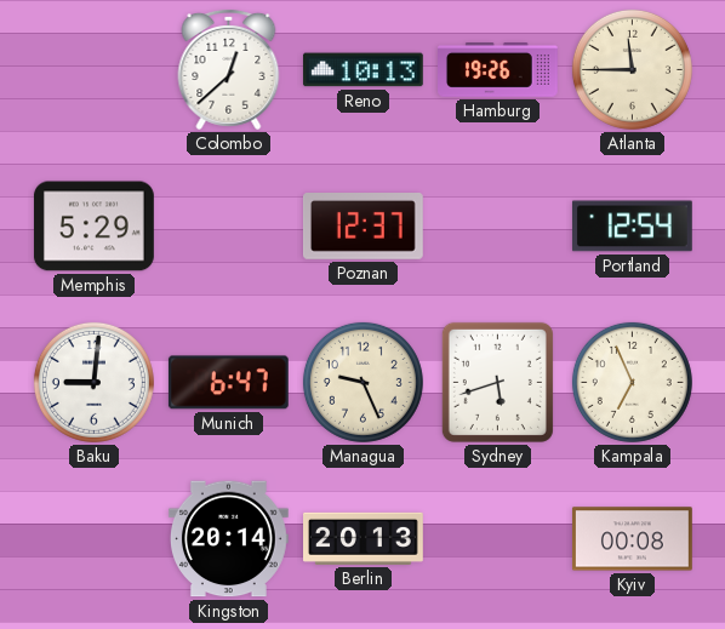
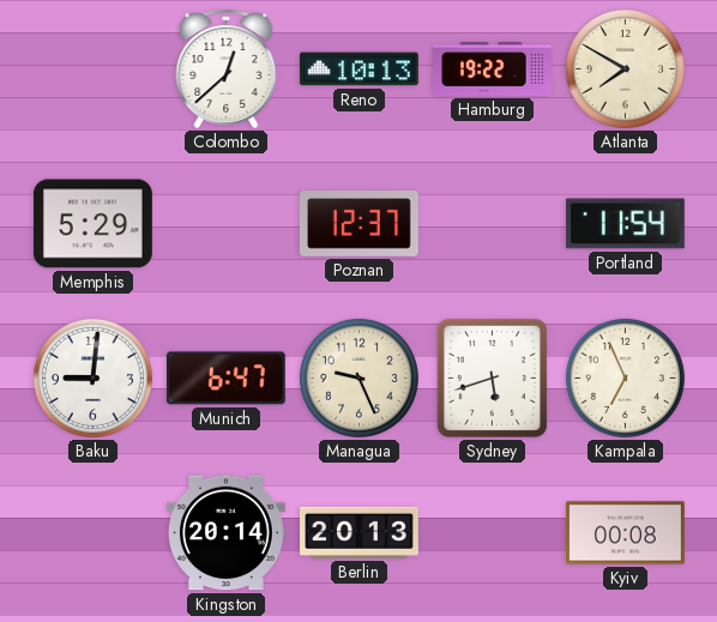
Hamburg: 19:26 -> 19:22
Atlanta: 11:45 -> 7:50
Portland: 12:54 -> 11:54
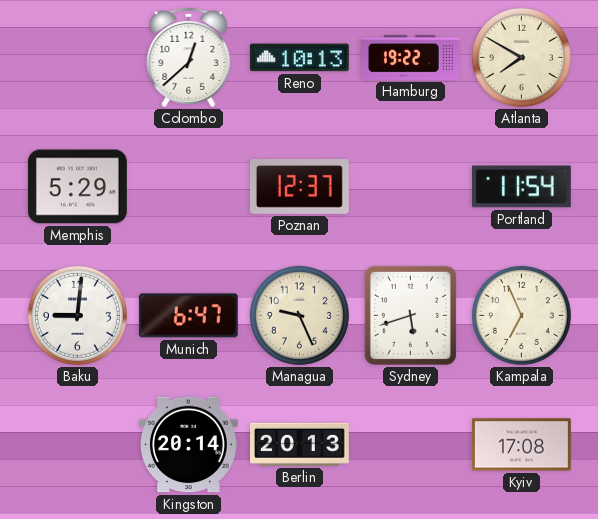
Kyiv: 00:08 -> 17:08
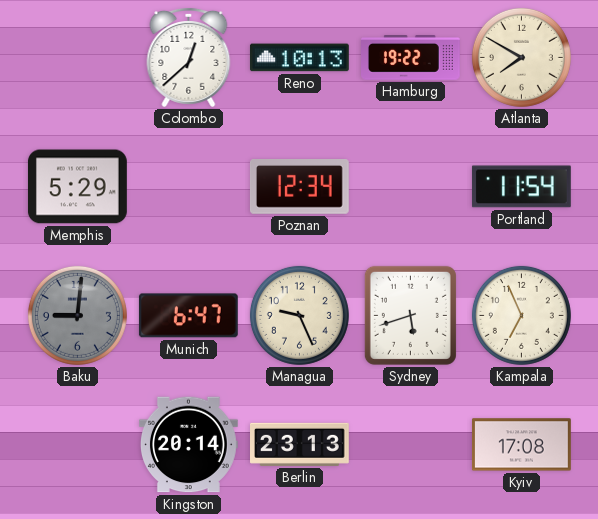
Poznan: 12:37 -> 12:34
Baku dial: white -> grey
Berlin: 20:13 -> 23:13
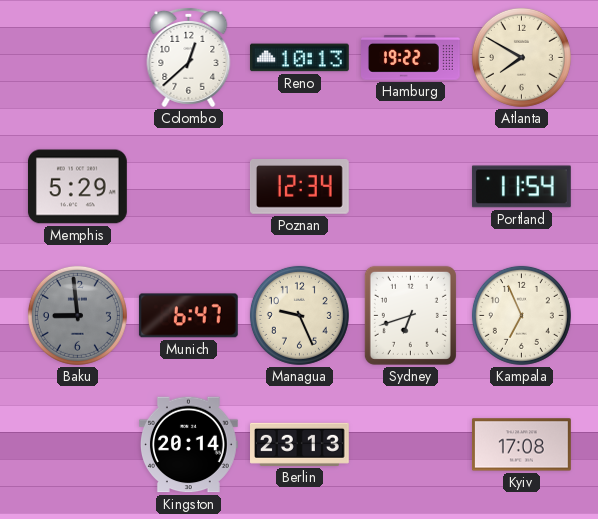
Baku: 9:01 -> 8:59
Sydney: 5:42 -> 6:42
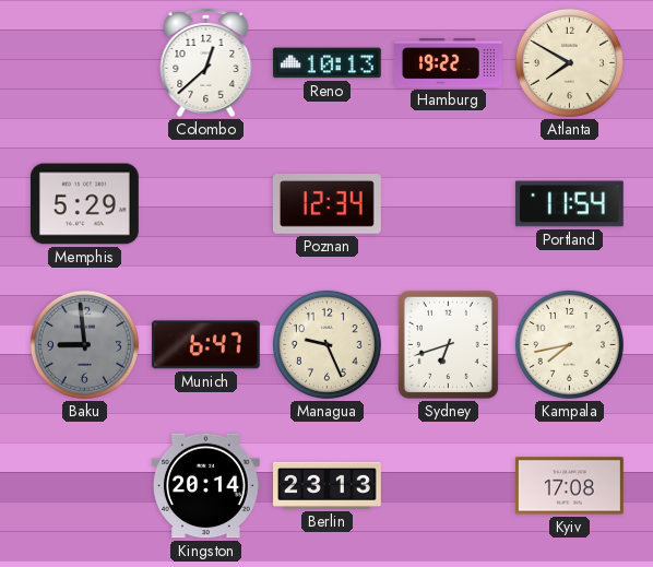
Kampala: 6:56 -> 7:43
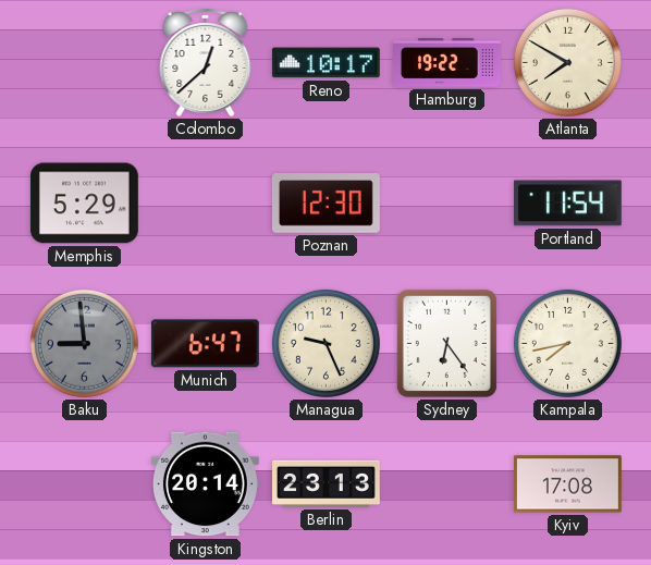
Reno: 10:13 -> 10:17
Poznan: 12:34 -> 12:30
Sydney: 6:42 -> 6:24
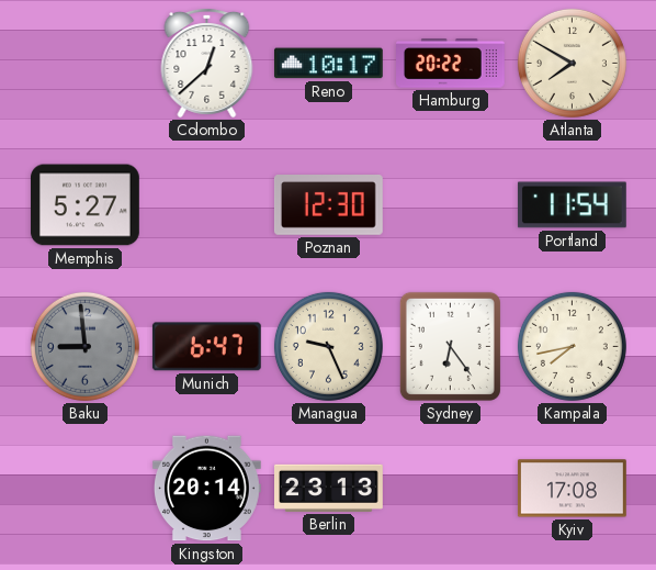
Hamburg: 19:22 -> 20:22
Memphis: 5:29 -> 5:27
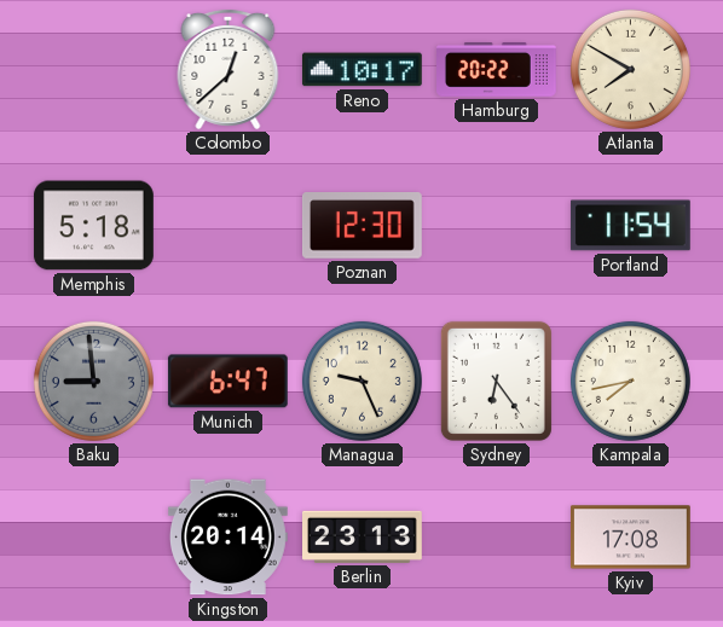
Memphis: 5:27 -> 5:18
